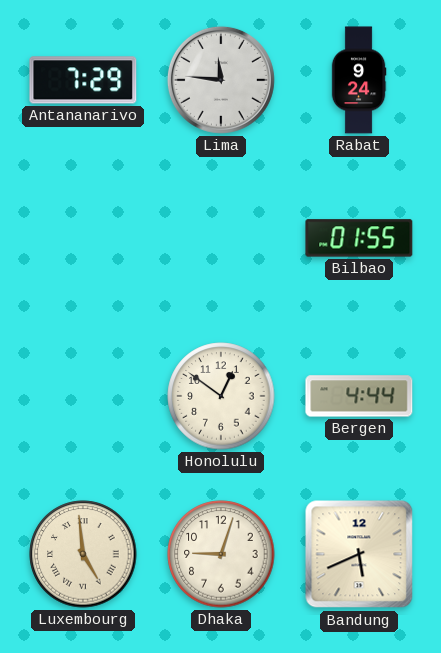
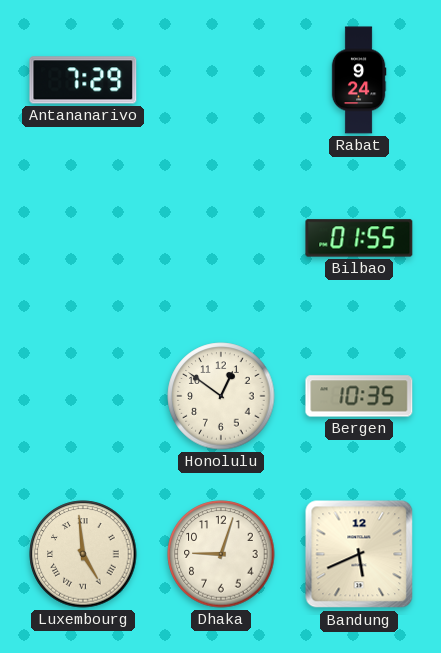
Lima: 11:46 -> none
Bergen: 4:44 -> 10:35
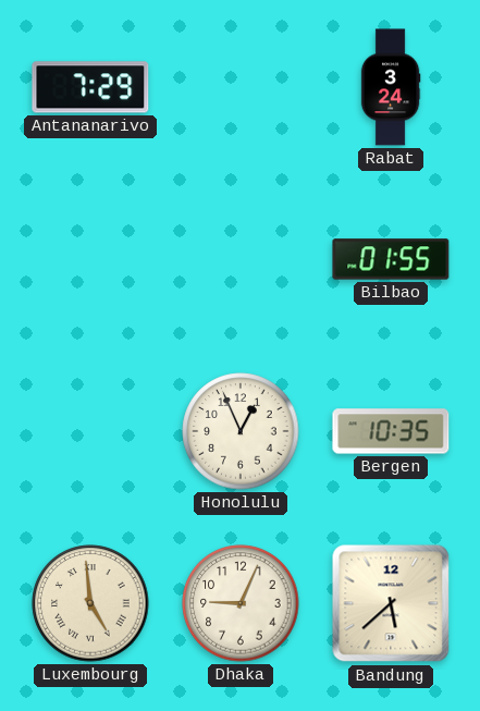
Rabat: 9:24 -> 3:24
Honolulu: 12:51 -> 12:56
Dhaka: 9:03 -> 9:04
Bandung: 5:41 -> 5:38
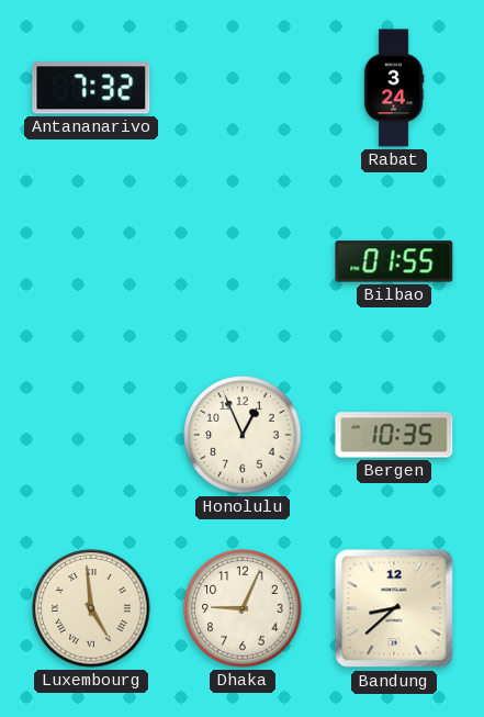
Antananarivo: 7:29 -> 7:32
Bandung: 5:38 -> 8:38
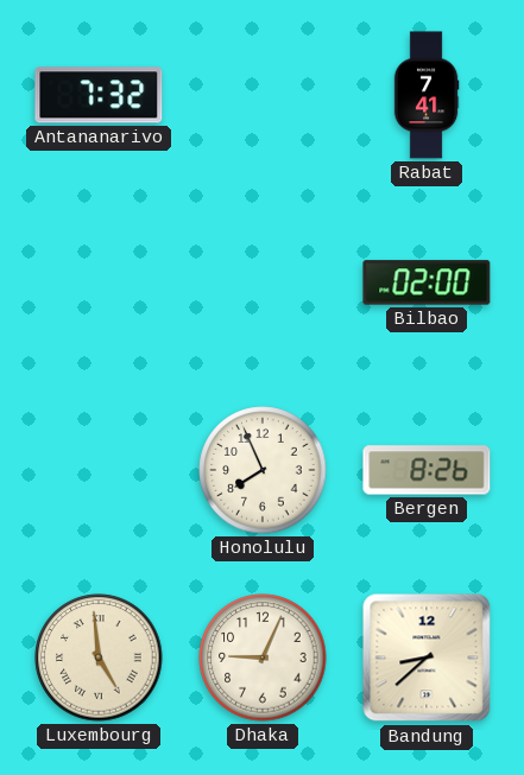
Rabat: 3:24 -> 7:41
Bilbao: 01:55 -> 02:00
Honolulu: 12:56 -> 7:56
Bergen: 10:35 -> 8:26
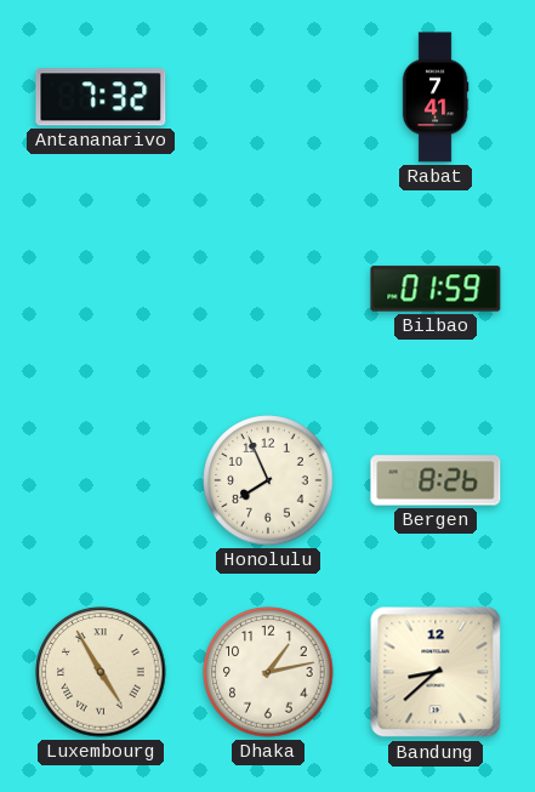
Bilbao: 02:00 -> 01:59
Luxembourg: 4:59 -> 4:55
Dhaka: 9:04 -> 1:13
